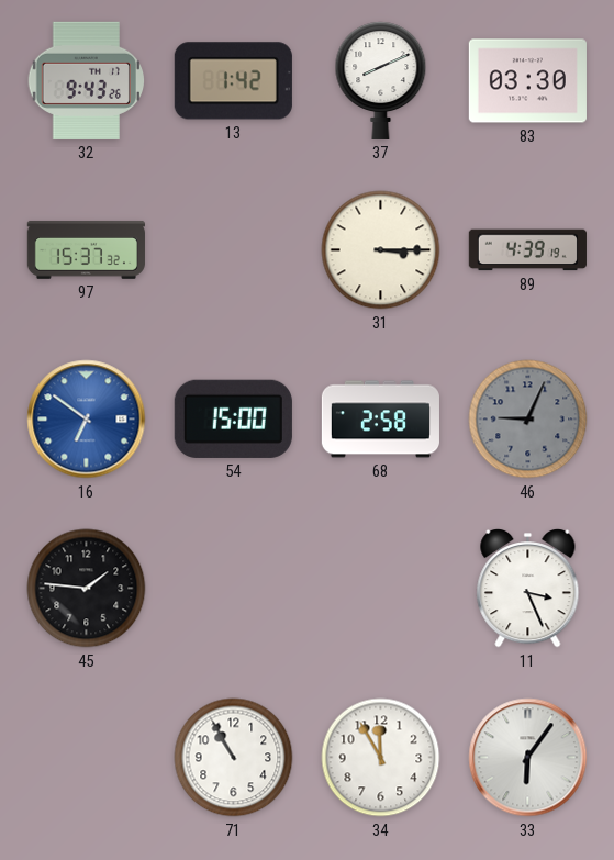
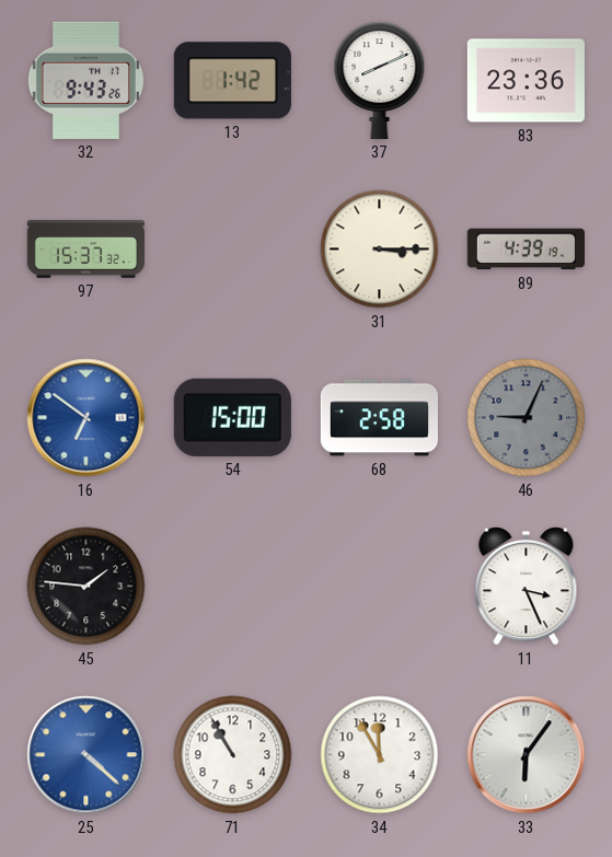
83: 03:30 -> 23:36
25: none -> 4:22
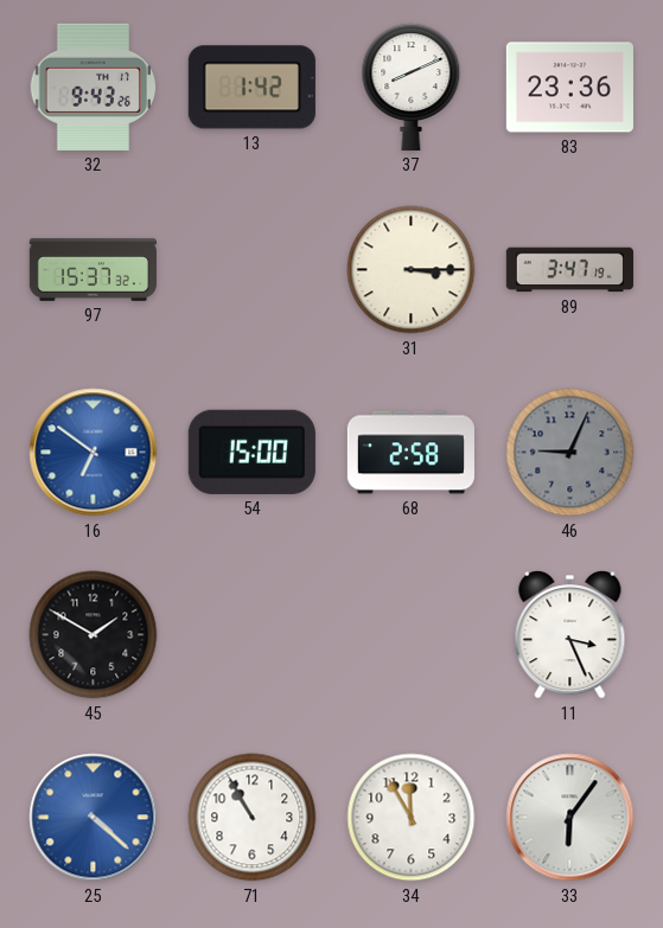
89: 4:39 -> 3:47
45: 1:46 -> 1:50
